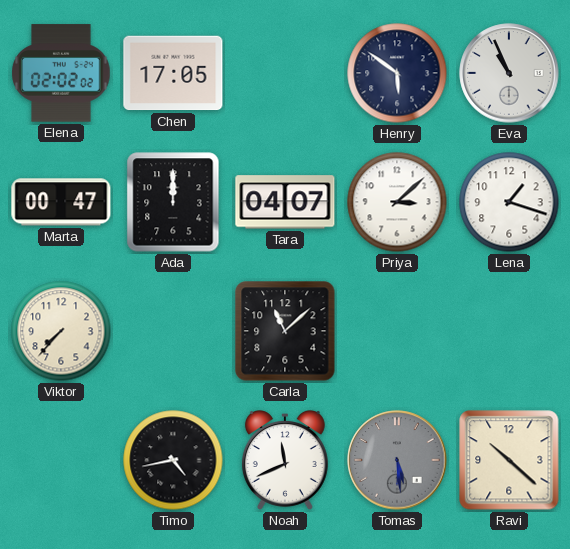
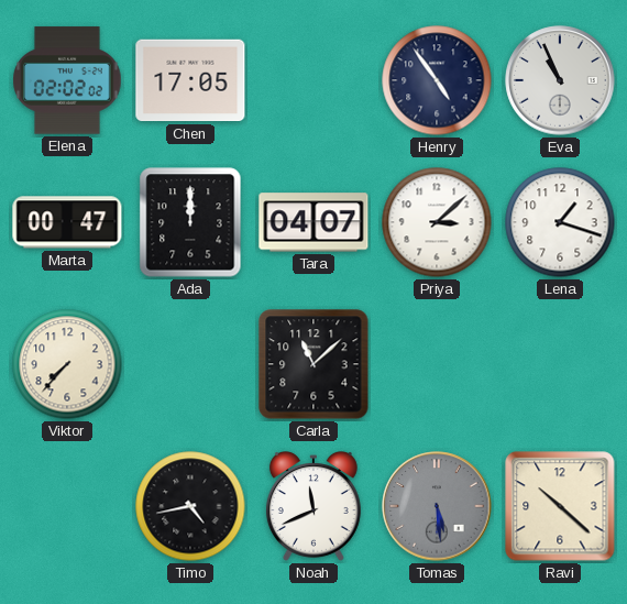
Henry: 5:51 -> 4:54
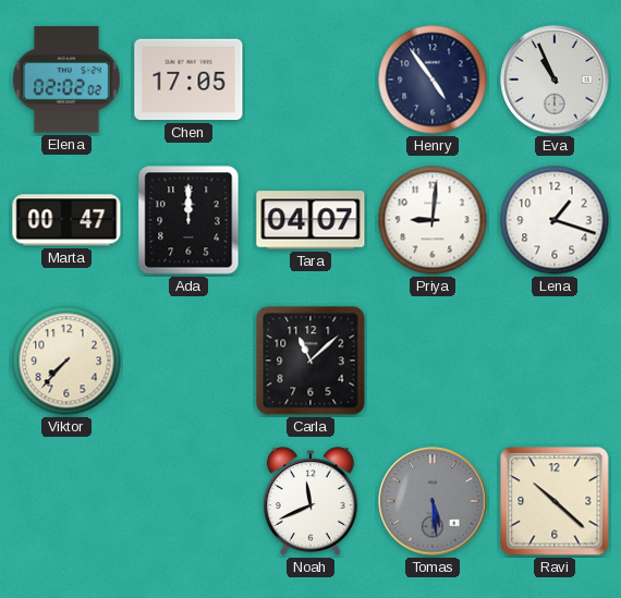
Priya: 3:08 -> 9:01
Timo: 4:43 -> none
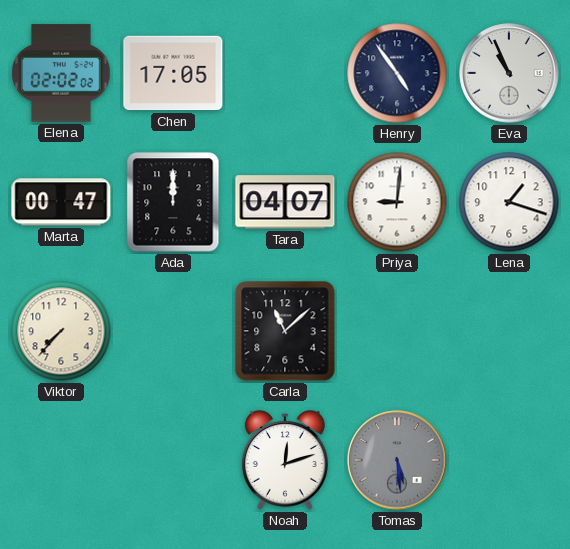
Noah: 11:41 -> 12:12
Ravi: 10:22 -> none
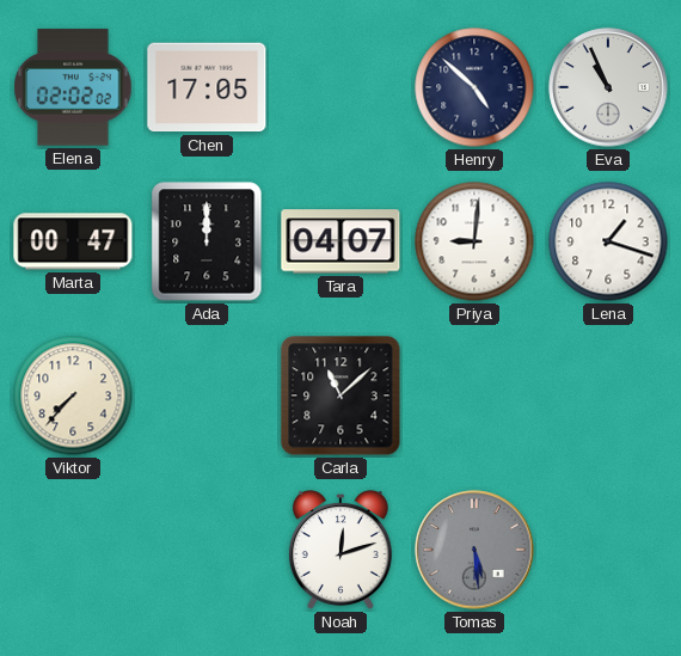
Henry: 4:54 -> 4:52
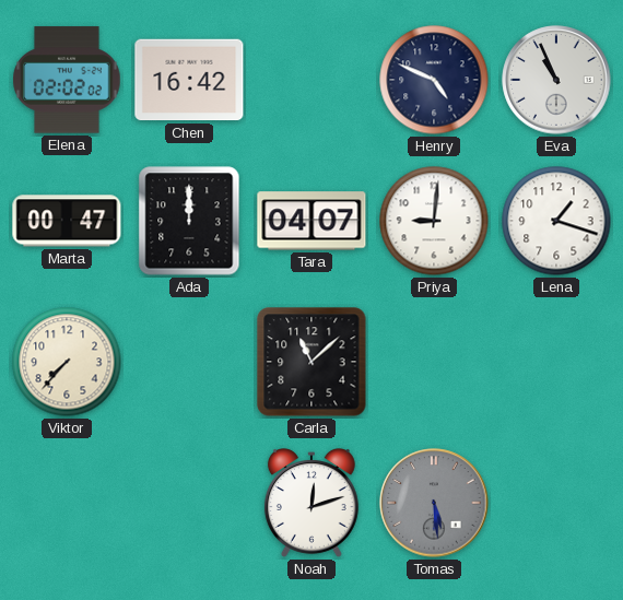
Chen: 17:05 -> 16:42
Henry: 4:52 -> 4:49
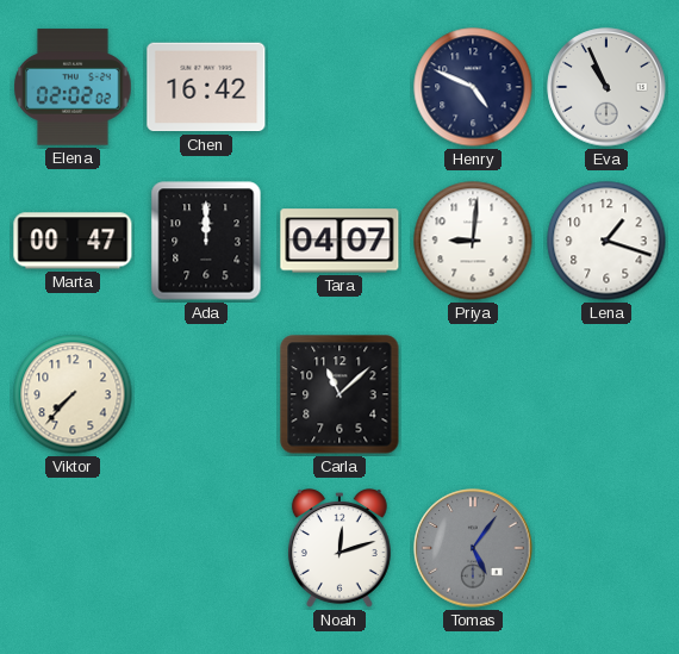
Tomas: 5:29 -> 5:06
